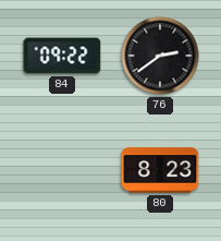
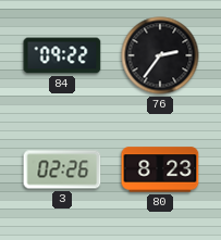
76: 2:39 -> 2:36
3: none -> 02:26
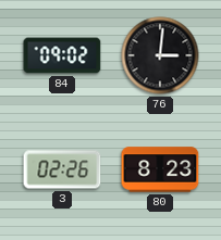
84: 09:22 -> 09:02
76: 2:36 -> 3:01
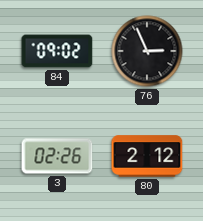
76: 3:01 -> 2:56
80: 8:23 -> 2:12
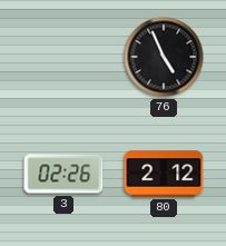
84: 09:02 -> none
76: 2:56 -> 4:56
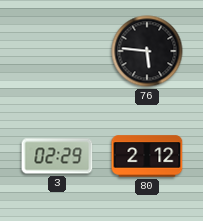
76: 4:56 -> 5:46
3: 02:26 -> 02:29
